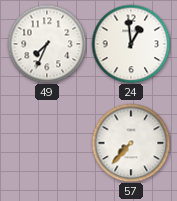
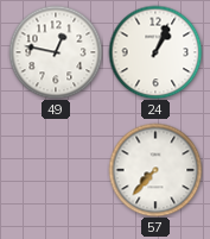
49: 7:34 -> 12:47
24: 12:59 -> 1:04
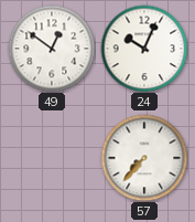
49: 12:47 -> 12:51
24: 1:04 -> 10:04
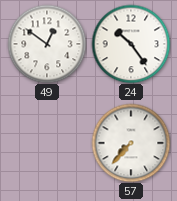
24: 10:04 -> 10:24
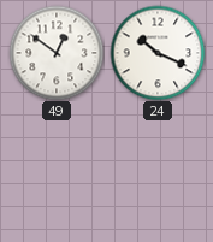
24: 10:24 -> 10:19
57: 7:37 -> none
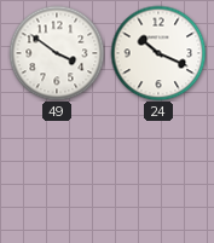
49: 12:51 -> 3:51
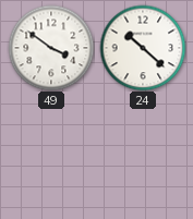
24: 10:19 -> 10:22
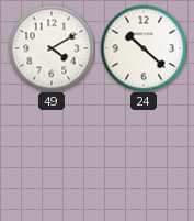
49: 3:51 -> 4:10
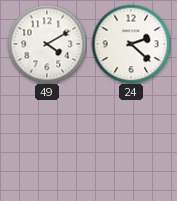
24: 10:22 -> 2:22
